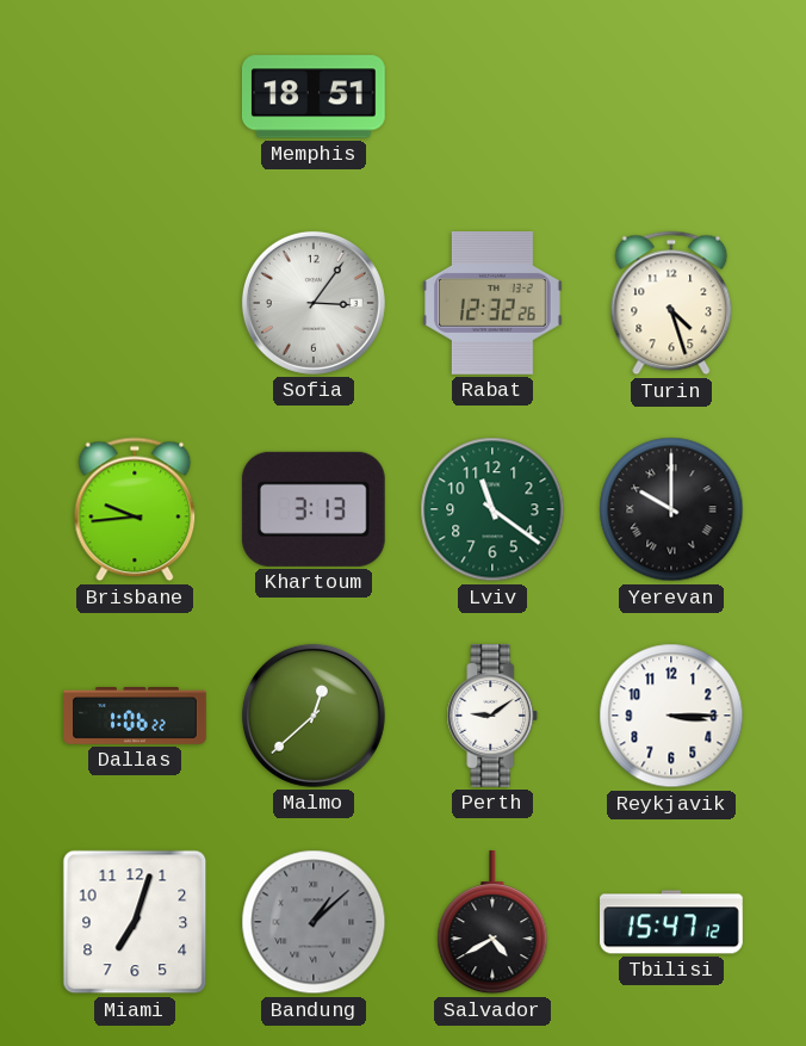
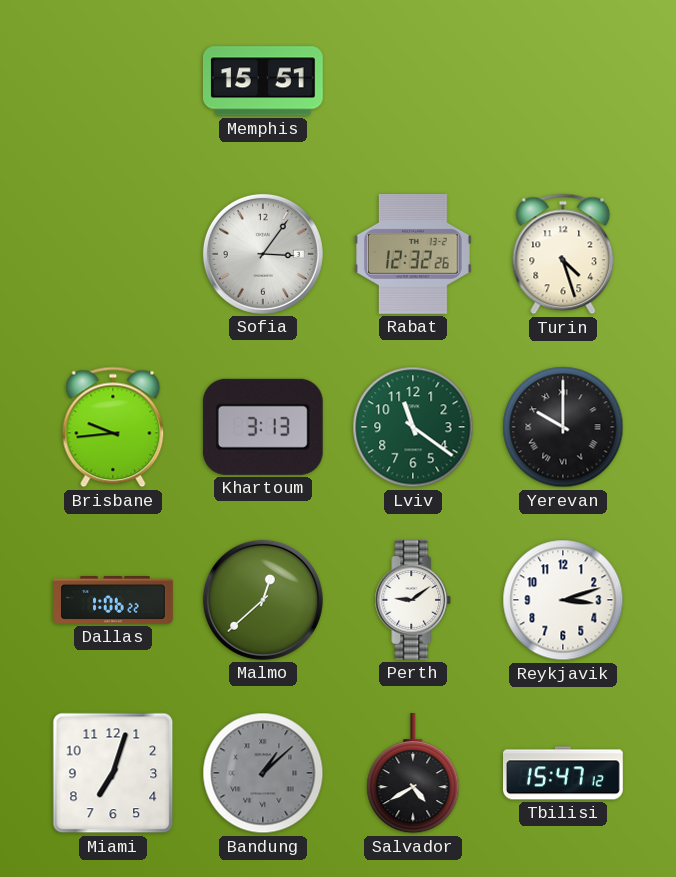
Memphis: 18:51 -> 15:51
Reykjavik: 3:15 -> 3:12
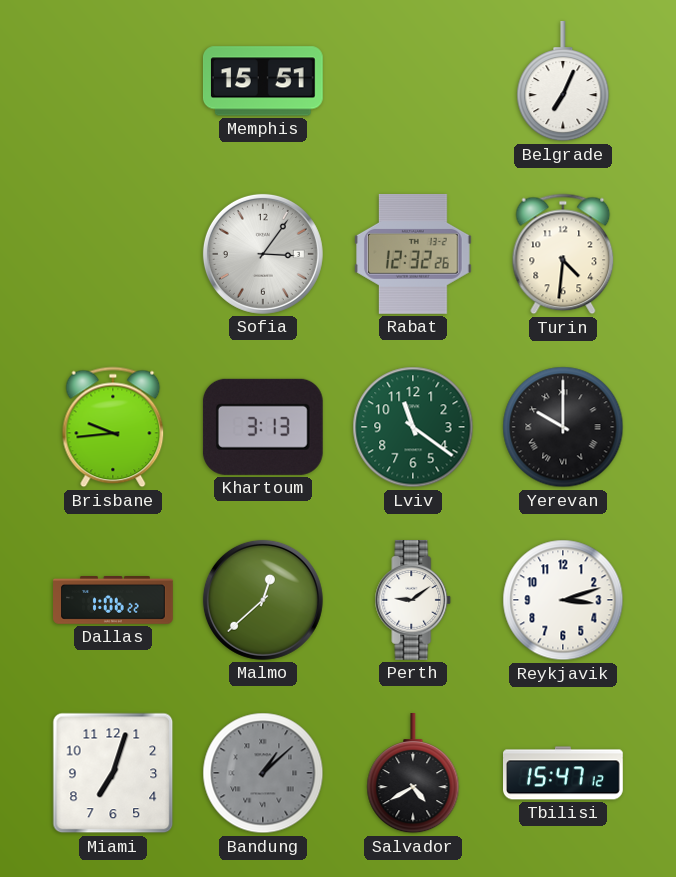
Belgrade: none -> 7:04
Turin: 4:27 -> 4:31
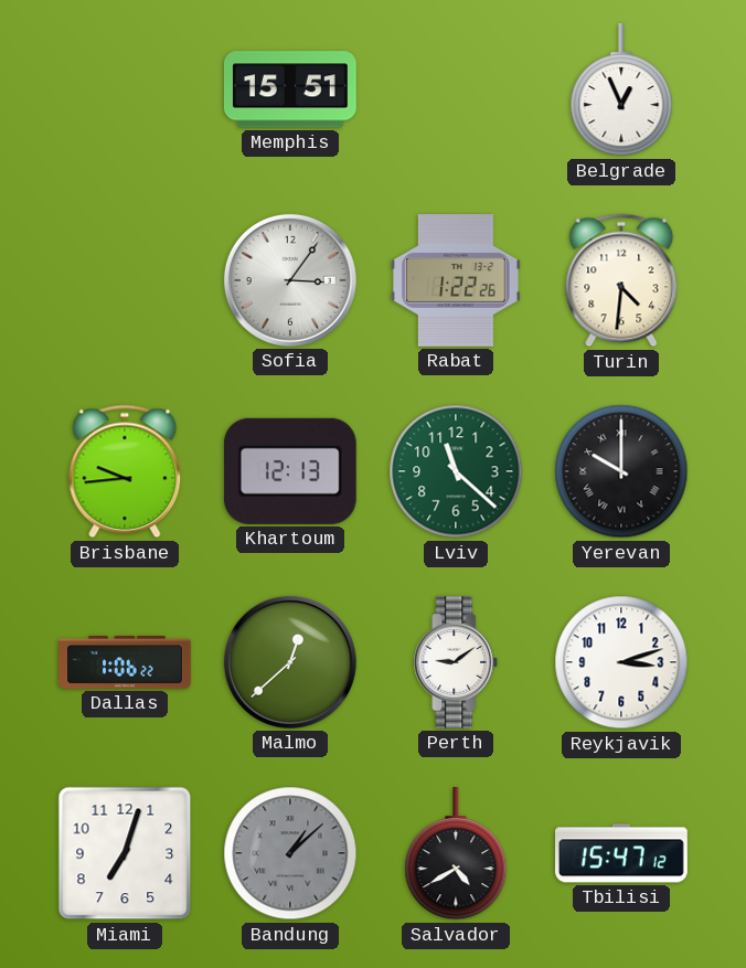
Belgrade: 7:04 -> 12:56
Rabat: 12:32 -> 1:22
Khartoum: 3:13 -> 12:13
Lviv: 11:21 -> 11:22
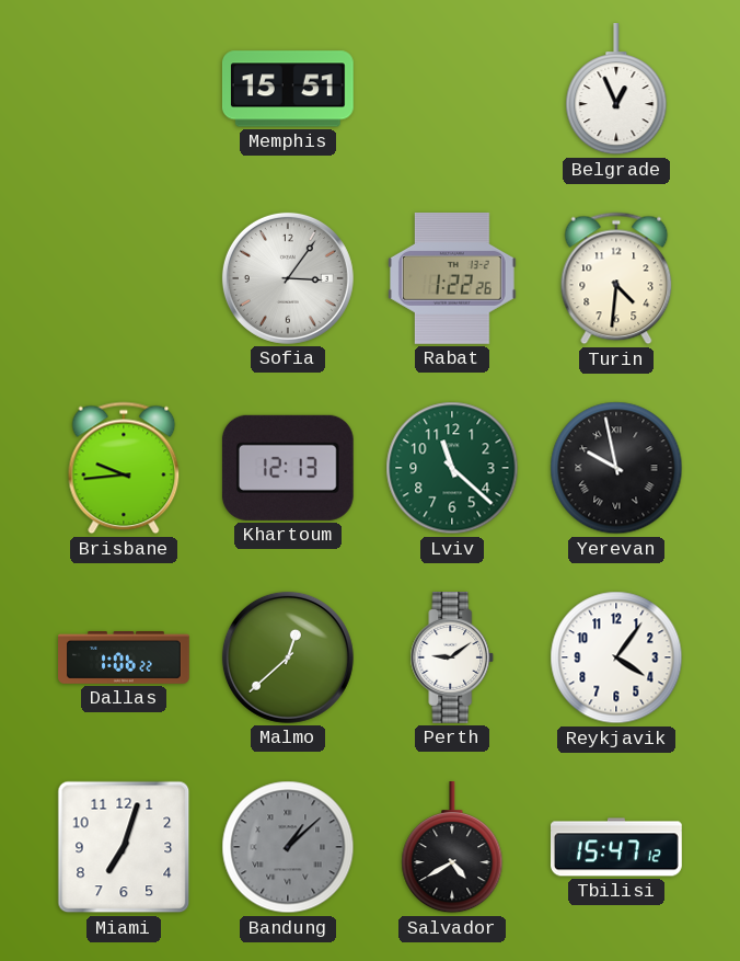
Yerevan: 10:00 -> 9:58
Reykjavik: 3:12 -> 4:06
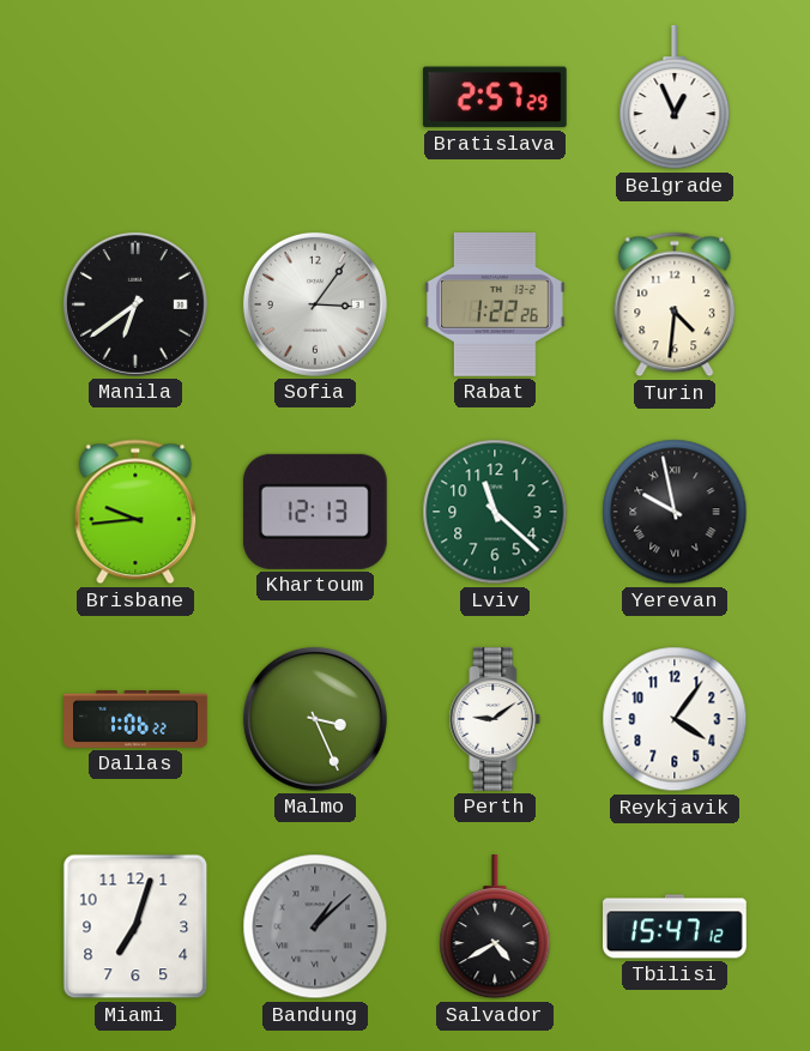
Memphis: 15:51 -> none
Bratislava: none -> 2:57
Manila: none -> 6:39
Malmo: 12:38 -> 3:26
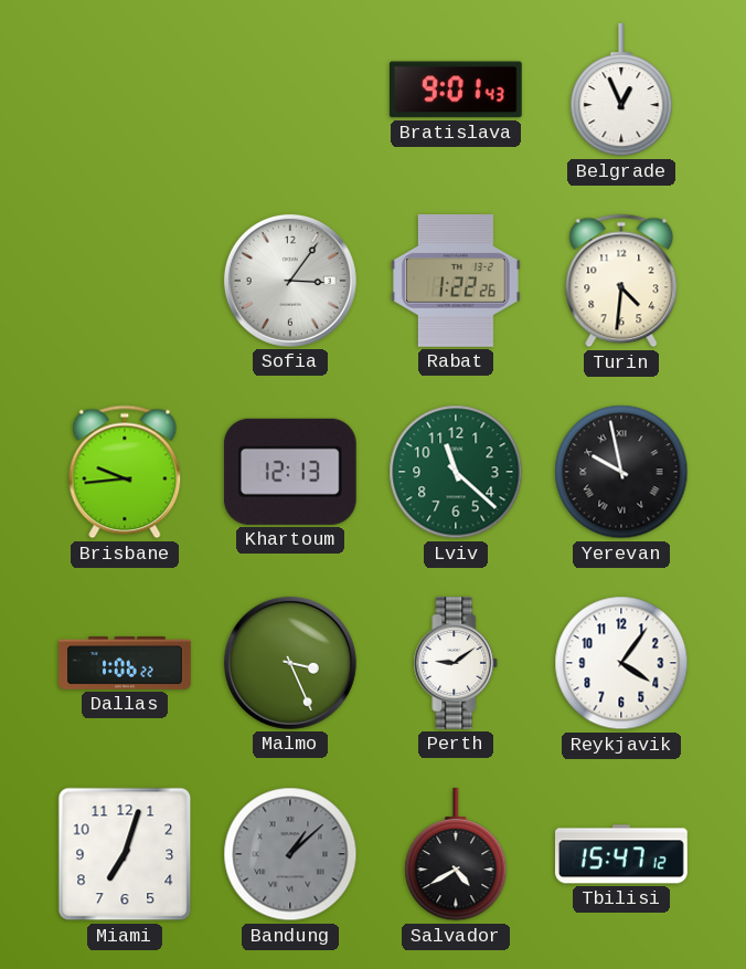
Bratislava: 2:57 -> 9:01
Manila: 6:39 -> none
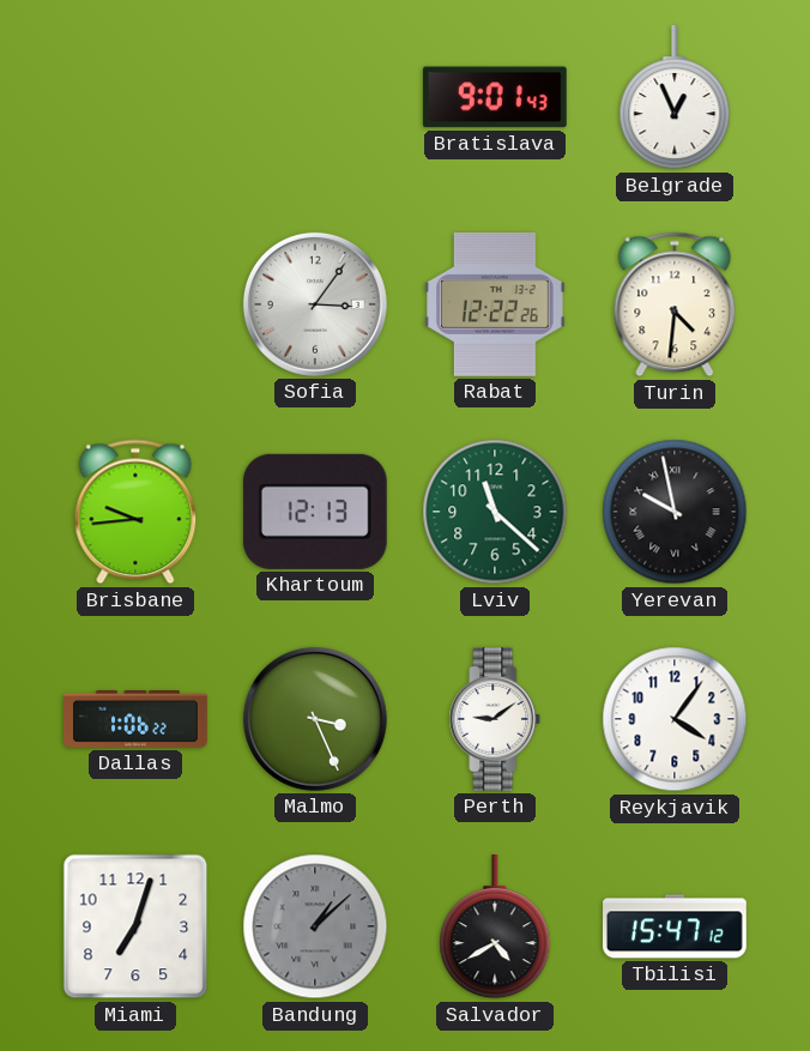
Rabat: 1:22 -> 12:22
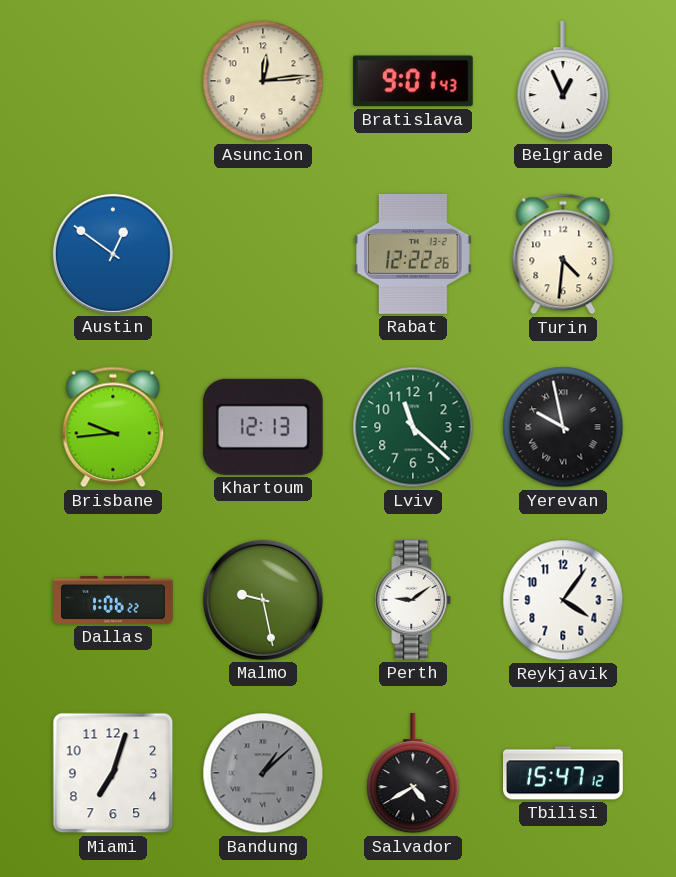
Asuncion: none -> 12:14
Austin: none -> 12:51
Sofia: 3:06 -> none
Malmo: 3:26 -> 9:28
